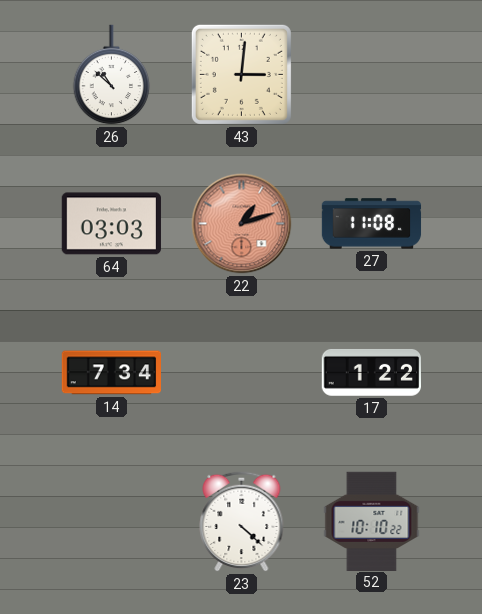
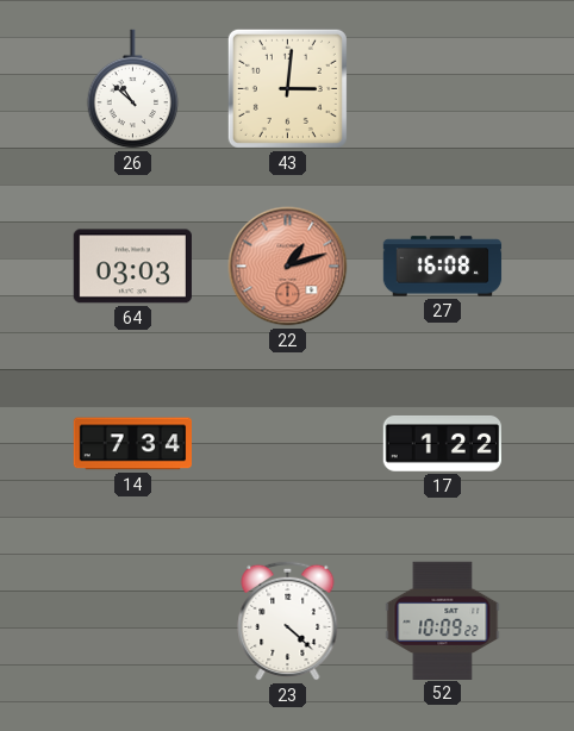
27: 11:08 -> 16:08
52: 10:10 -> 10:09
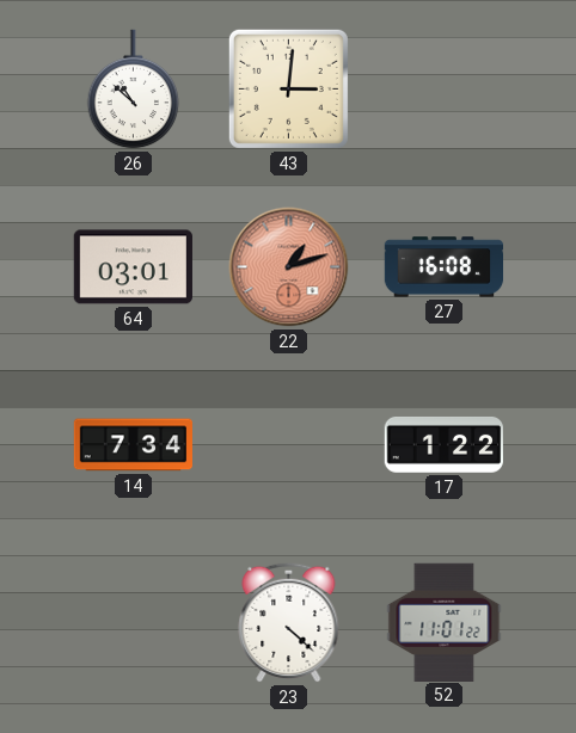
64: 03:03 -> 03:01
52: 10:09 -> 11:01
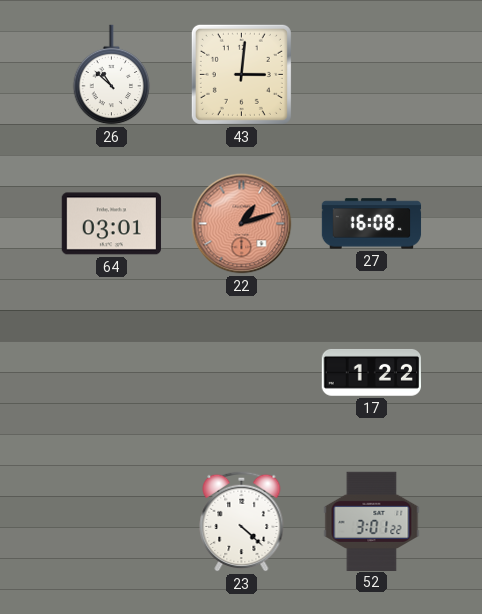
14: 7:34 -> none
52: 11:01 -> 3:01
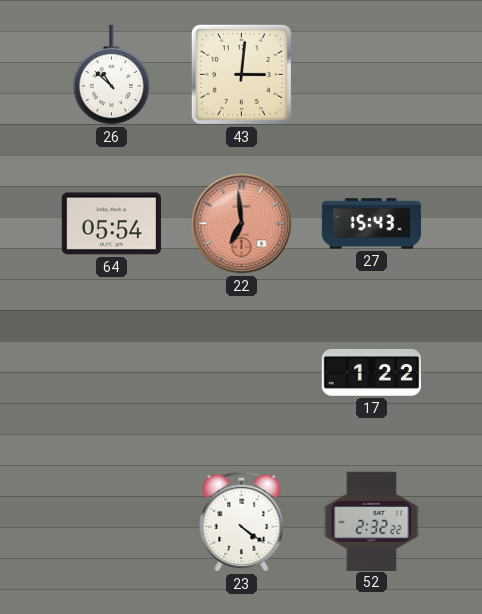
64: 03:01 -> 05:54
22: 1:12 -> 6:59
27: 16:08 -> 15:43
23: 4:22 -> 4:21
52: 3:01 -> 2:32
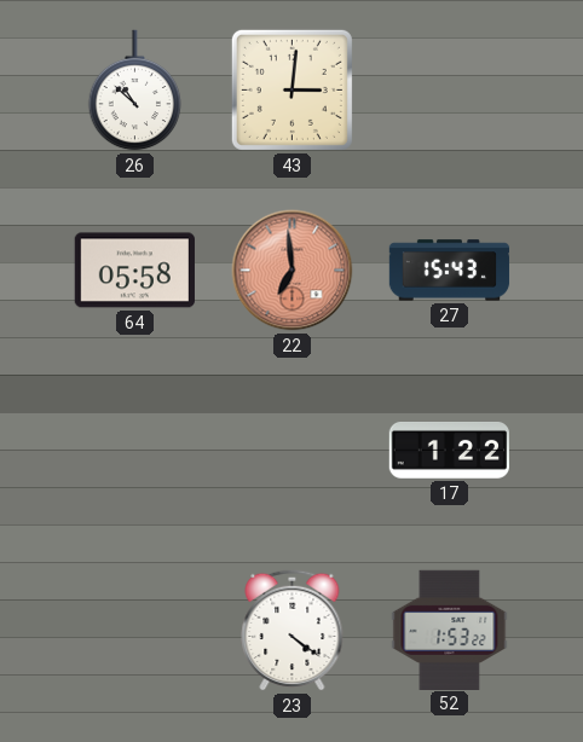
64: 05:54 -> 05:58
52: 2:32 -> 1:53
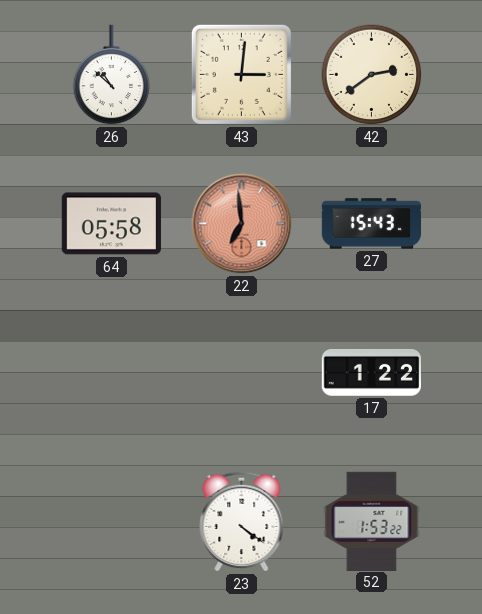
42: none -> 2:39
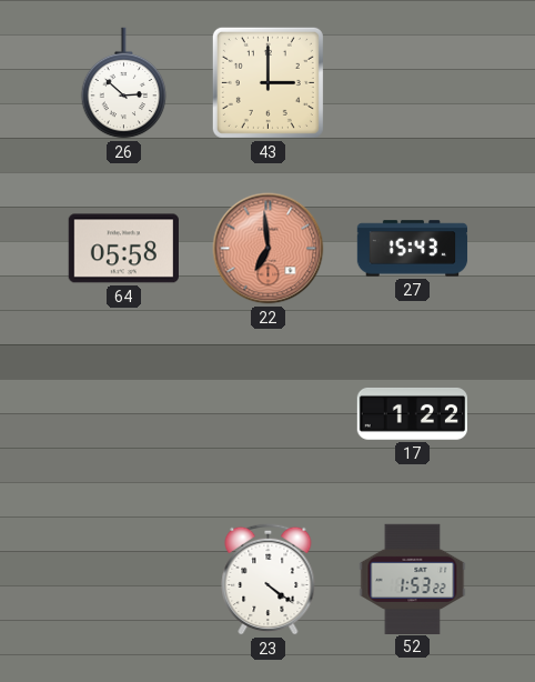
26: 10:52 -> 2:52
43: 3:01 -> 3:00
42: 2:39 -> none
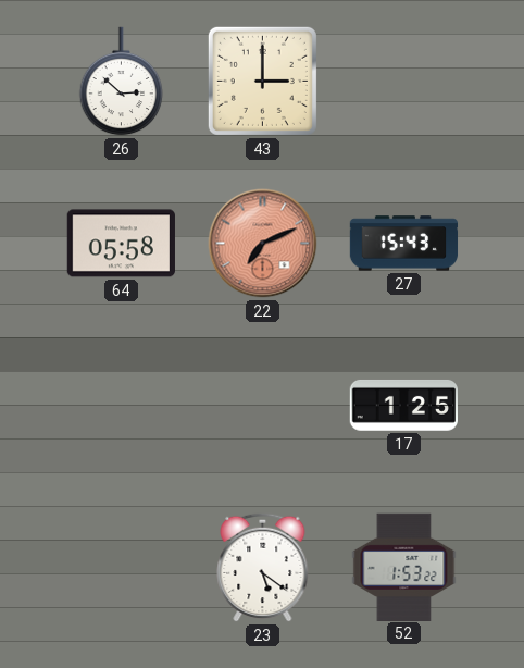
22: 6:59 -> 7:11
17: 1:22 -> 1:25
23: 4:21 -> 5:21
